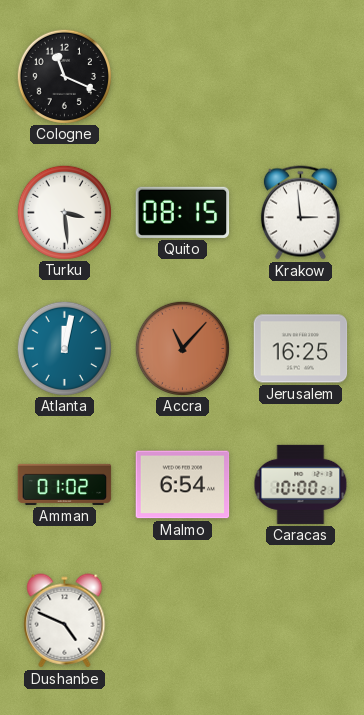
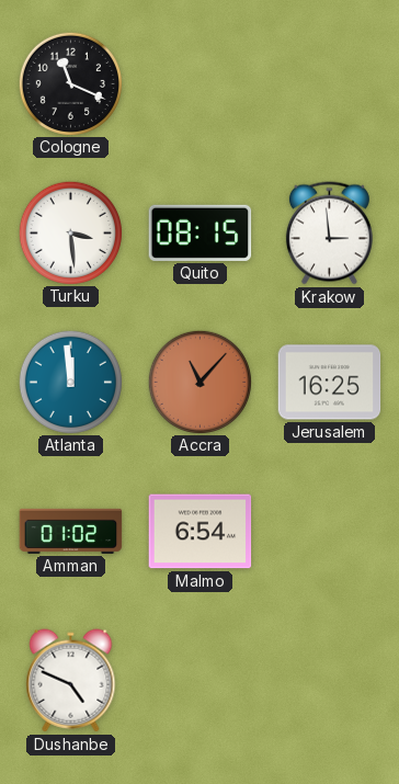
Atlanta: 12:02 -> 11:59
Caracas: 10:00 -> none
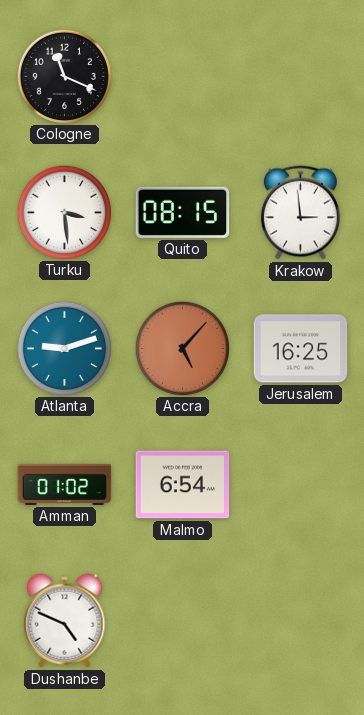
Atlanta: 11:59 -> 9:12
Accra: 11:07 -> 5:07
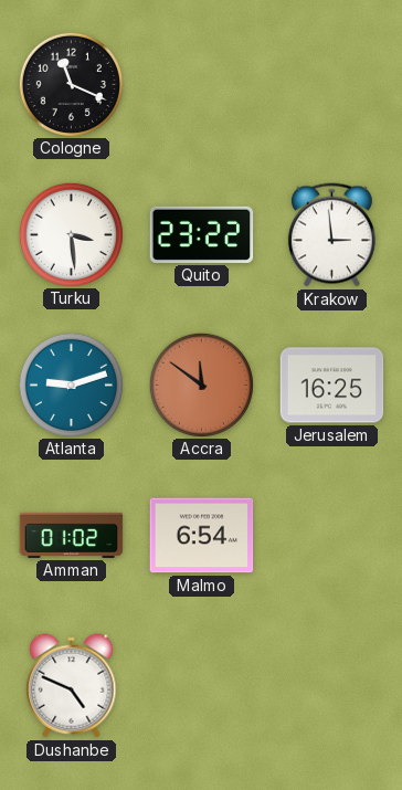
Quito: 08:15 -> 23:22
Accra: 5:07 -> 11:51
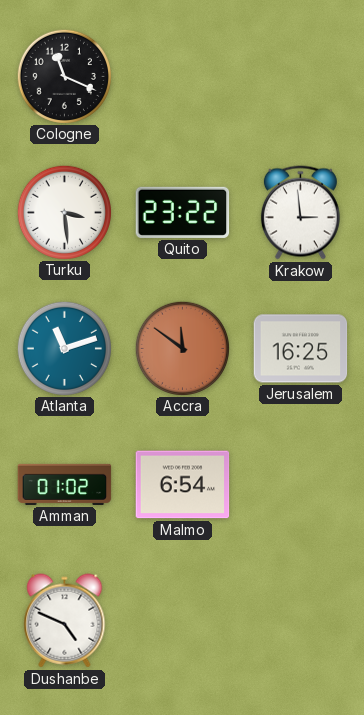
Atlanta: 9:12 -> 11:12
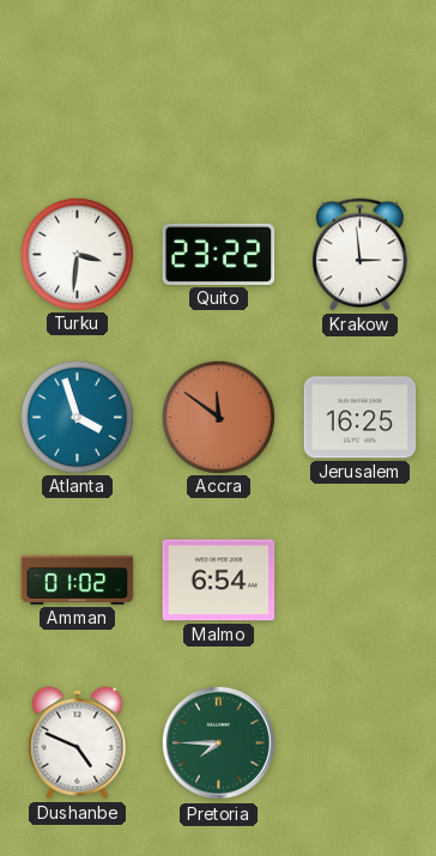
Cologne: 11:19 -> none
Turku: 3:29 -> 3:31
Atlanta: 11:12 -> 3:57
Pretoria: none -> 7:45
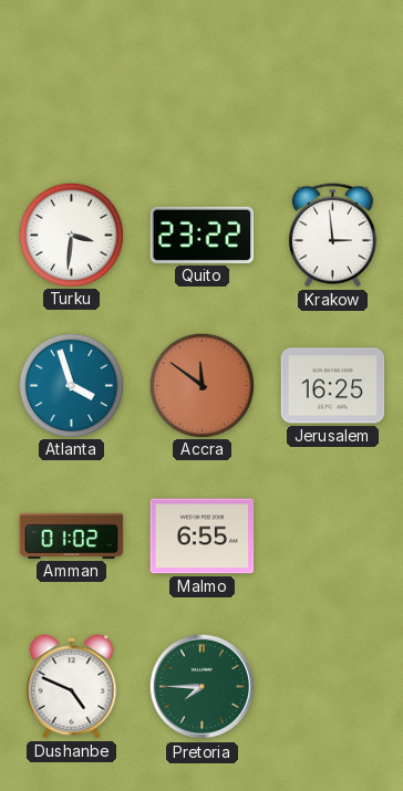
Malmo: 6:54 -> 6:55
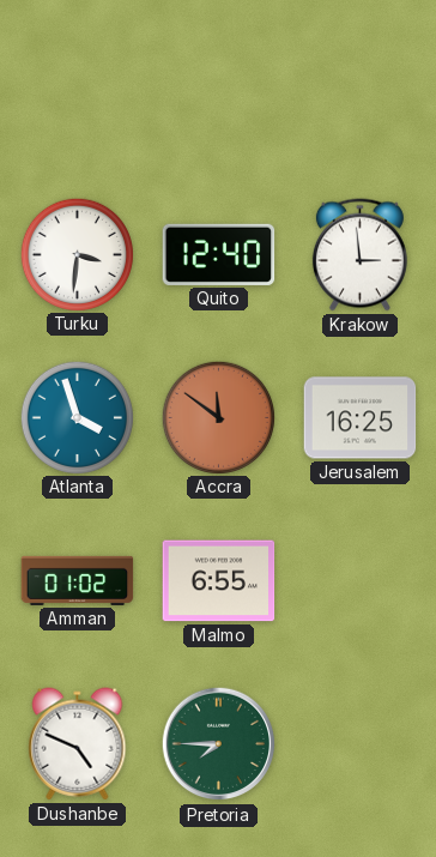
Quito: 23:22 -> 12:40
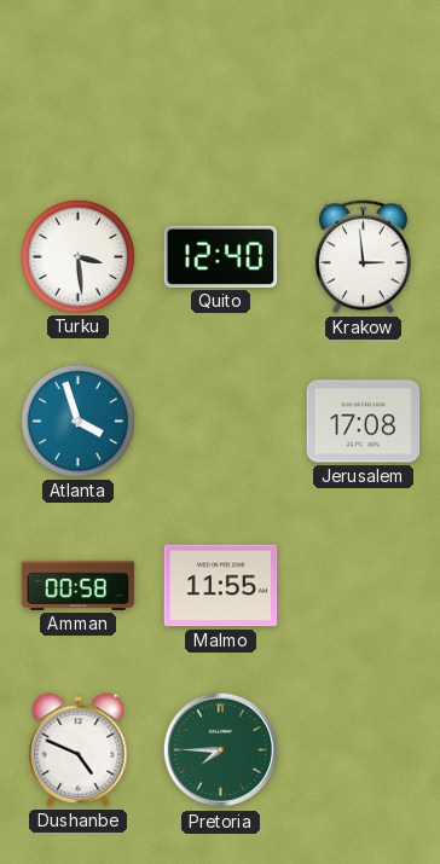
Turku: 3:31 -> 3:29
Accra: 11:51 -> none
Jerusalem: 16:25 -> 17:08
Amman: 01:02 -> 00:58
Malmo: 6:55 -> 11:55
